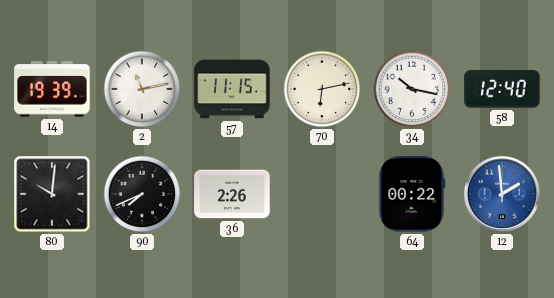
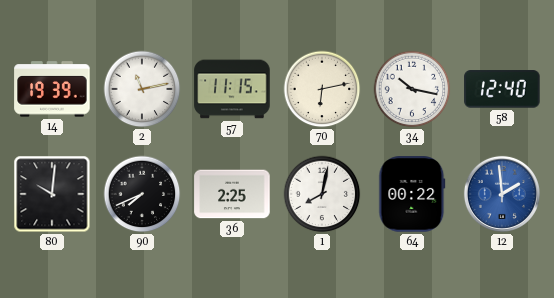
36: 2:26 -> 2:25
1: none -> 8:02
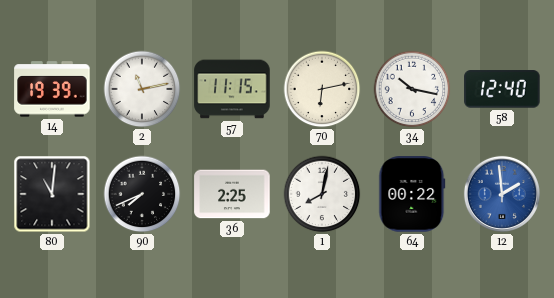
80: 10:01 -> 11:01
